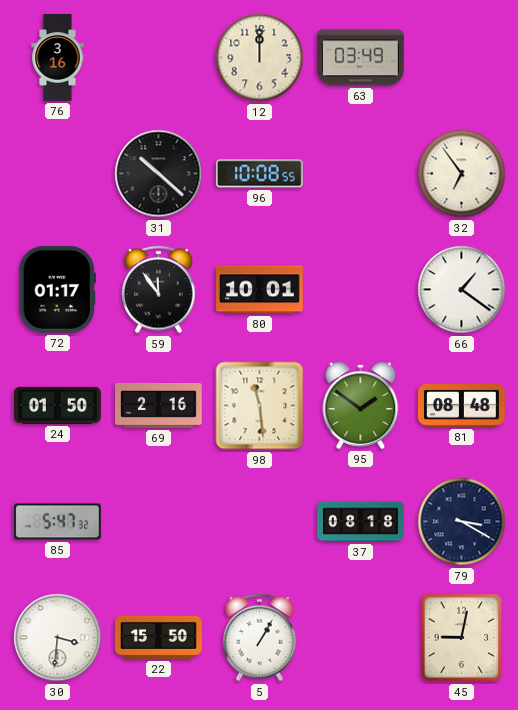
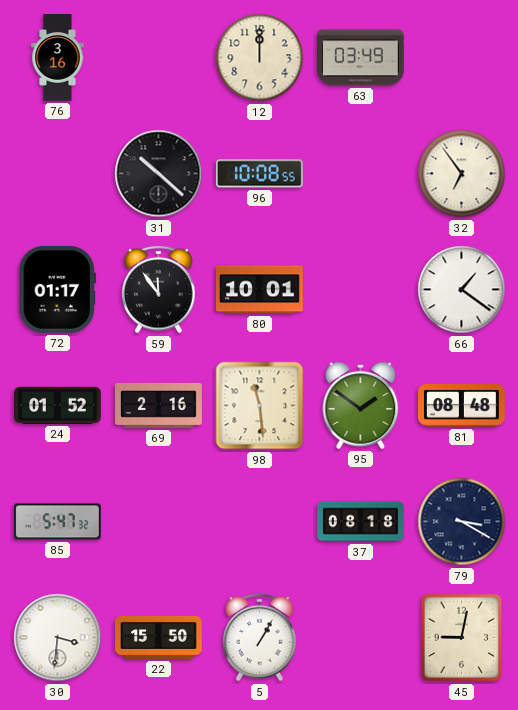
24: 01:50 -> 01:52
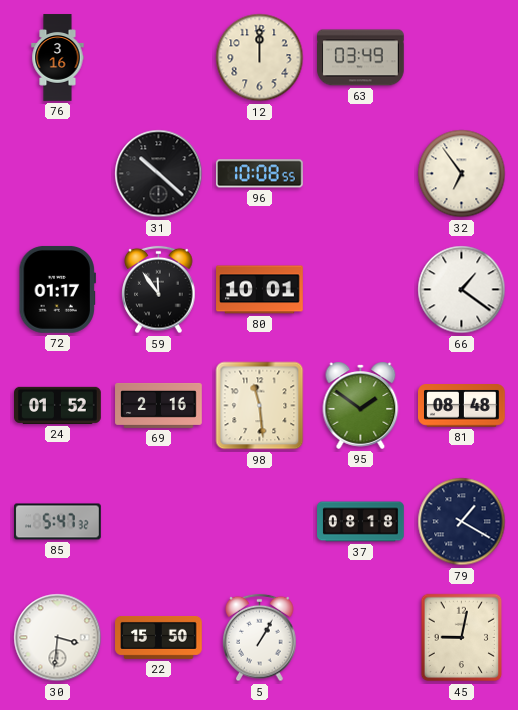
79: 3:20 -> 1:20
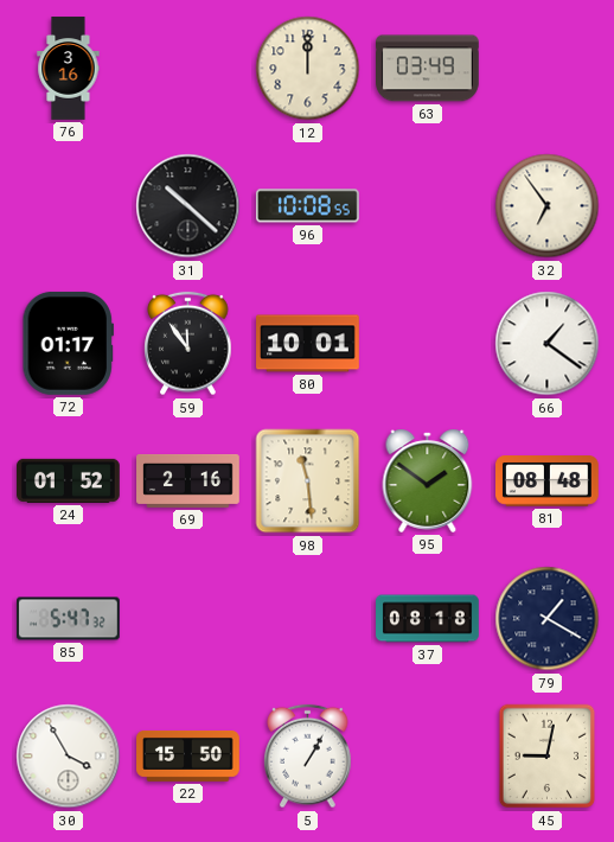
30: 3:31 -> 3:55
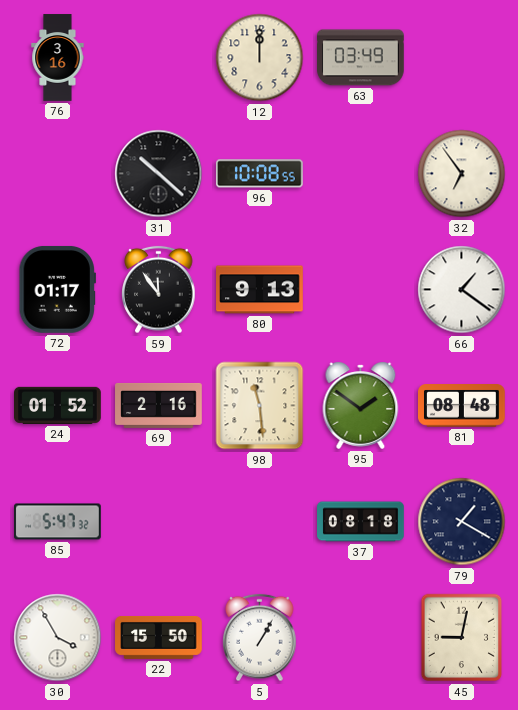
80: 10:01 -> 9:13
